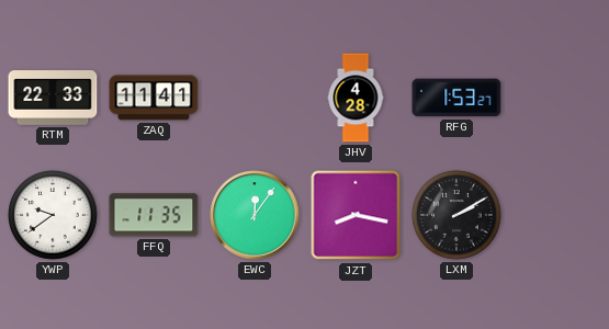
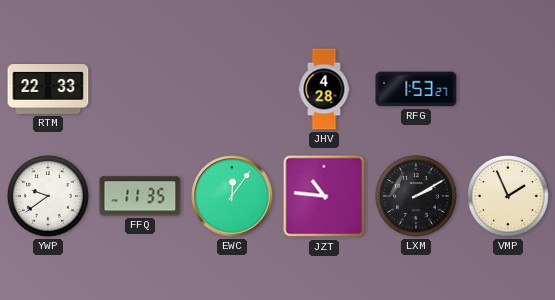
ZAQ: 11:41 -> none
JZT: 8:17 -> 10:46
VMP: none -> 1:56
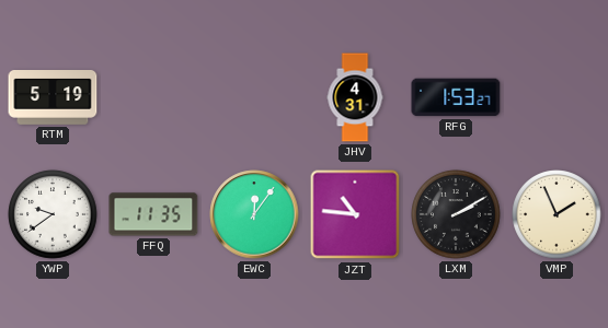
RTM: 22:33 -> 5:19
JHV: 4:28 -> 4:31
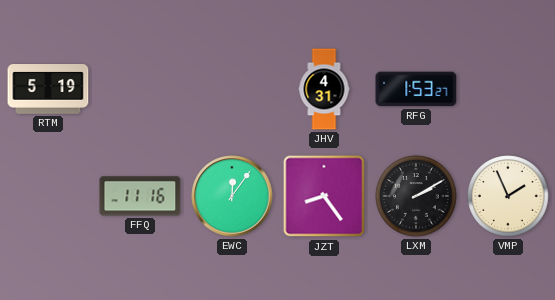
YWP: 9:39 -> none
FFQ: 11:35 -> 11:16
JZT: 10:46 -> 8:24
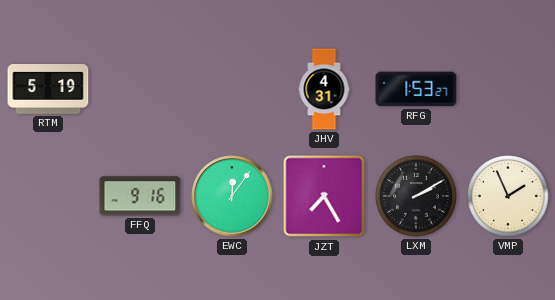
FFQ: 11:16 -> 9:16
JZT: 8:24 -> 7:25
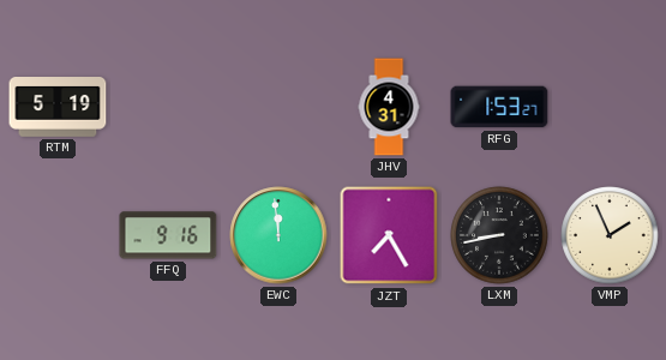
EWC: 12:06 -> 11:59
LXM: 2:10 -> 8:43
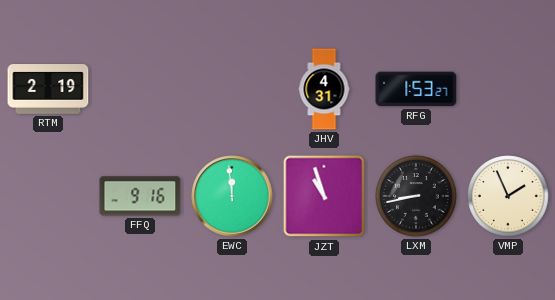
RTM: 5:19 -> 2:19
JZT: 7:25 -> 10:57
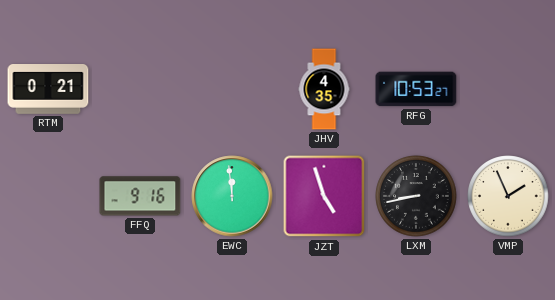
RTM: 2:19 -> 0:21
JHV: 4:31 -> 4:35
RFG: 1:53 -> 10:53
JZT: 10:57 -> 4:57
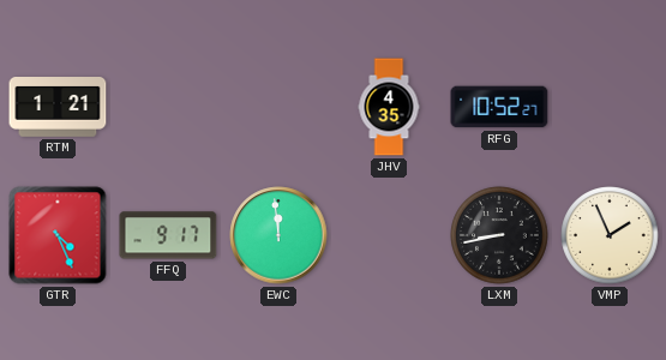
RTM: 0:21 -> 1:21
RFG: 10:53 -> 10:52
GTR: none -> 4:26
FFQ: 9:16 -> 9:17
JZT: 4:57 -> none
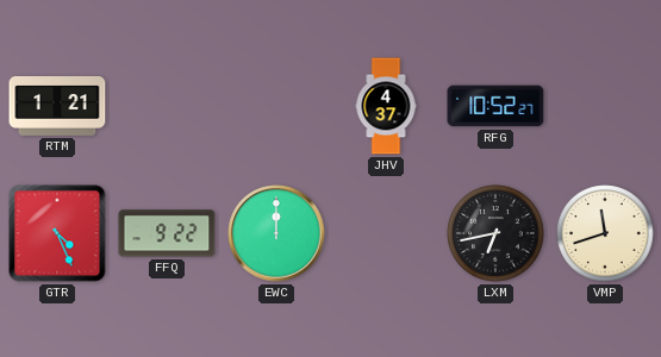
JHV: 4:35 -> 4:37
FFQ: 9:17 -> 9:22
EWC: 11:59 -> 12:00
LXM: 8:43 -> 6:43
VMP: 1:56 -> 11:42
